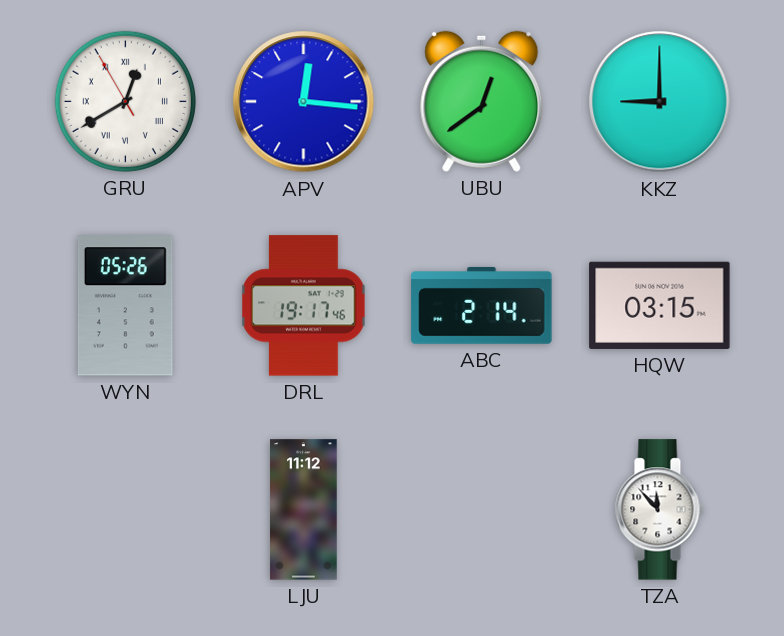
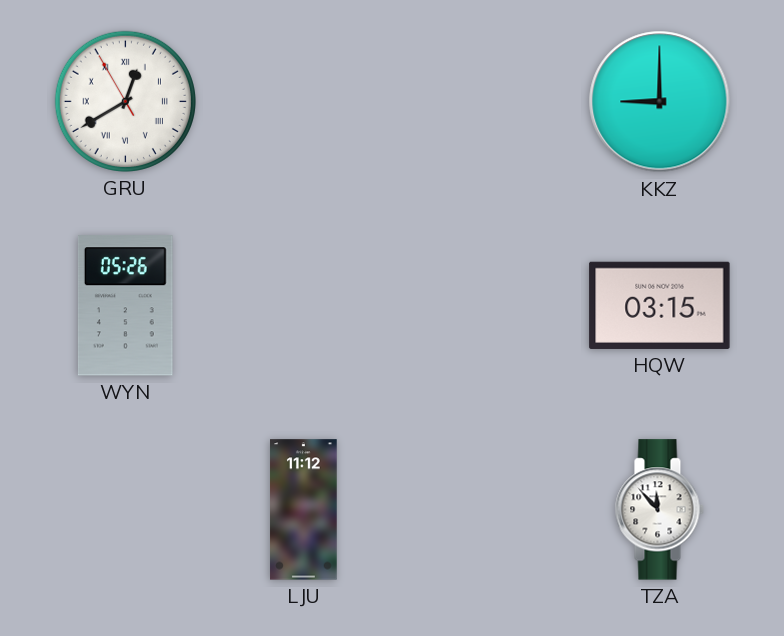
APV: 12:16 -> none
UBU: 12:39 -> none
DRL: 19:17 -> none
ABC: 2:14 -> none
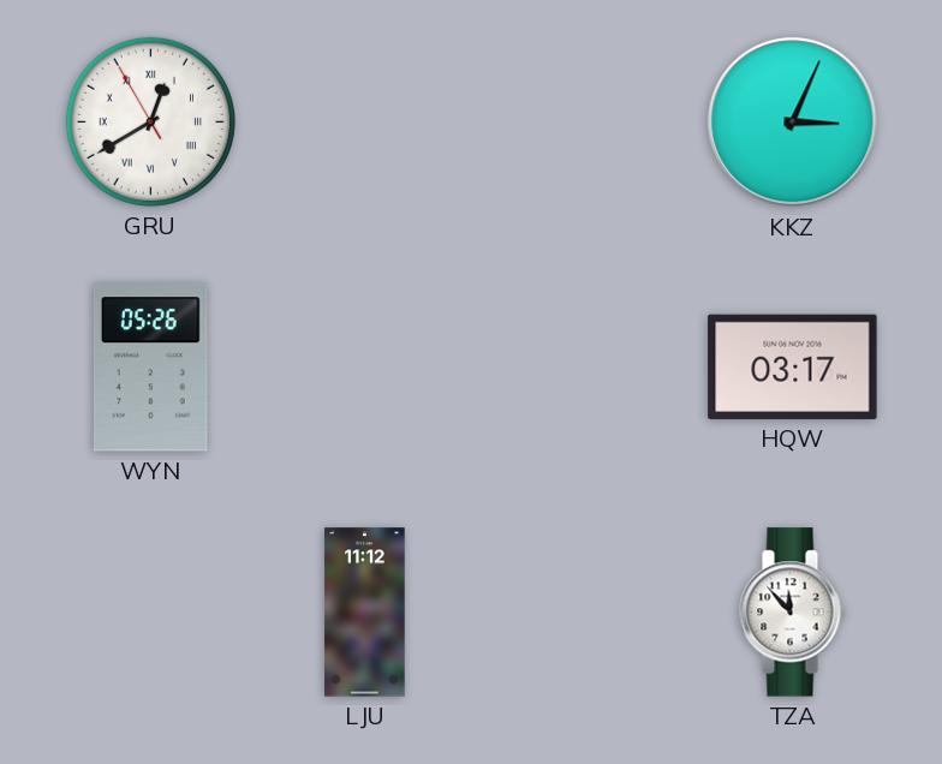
KKZ: 9:00 -> 3:04
HQW: 03:15 -> 03:17
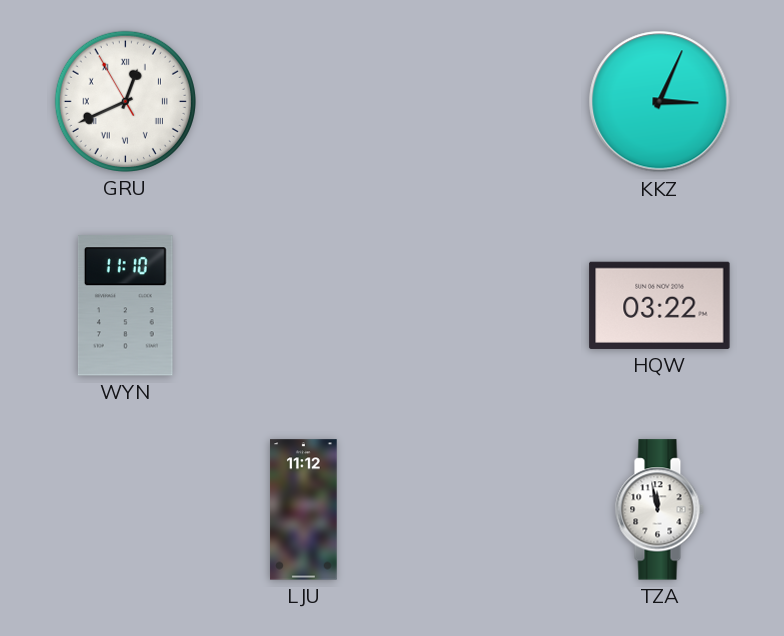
GRU: 12:39 -> 12:40
WYN: 05:26 -> 11:10
HQW: 03:17 -> 03:22
TZA: 11:53 -> 11:58
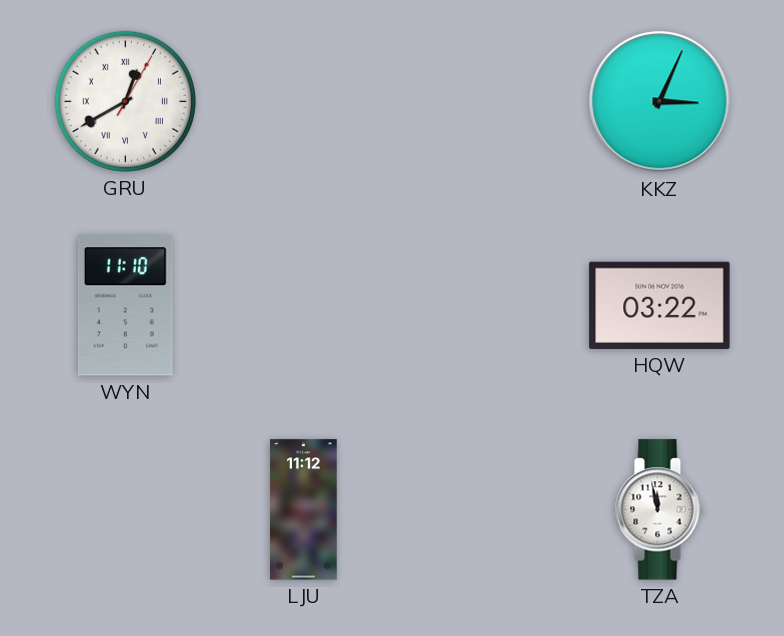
GRU: 12:40:55 -> 12:40:05
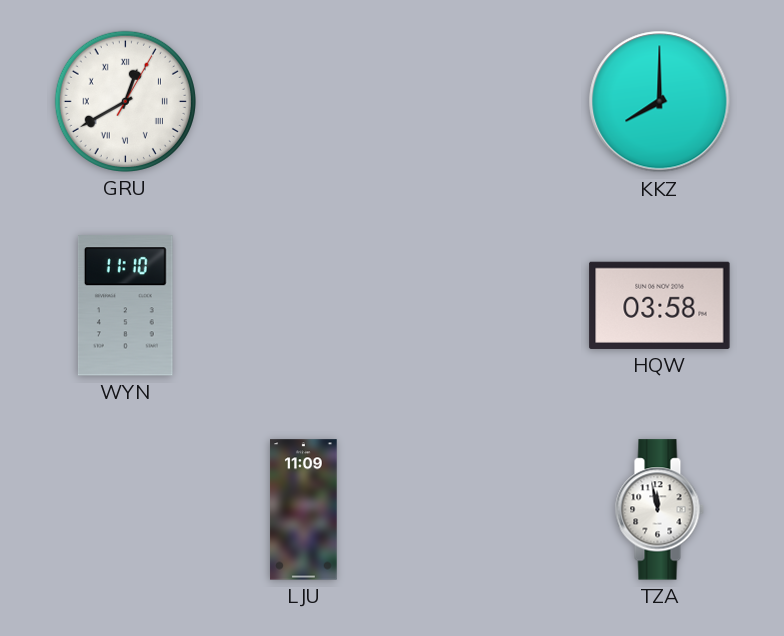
KKZ: 3:04 -> 8:00
HQW: 03:22 -> 03:58
LJU: 11:12 -> 11:09
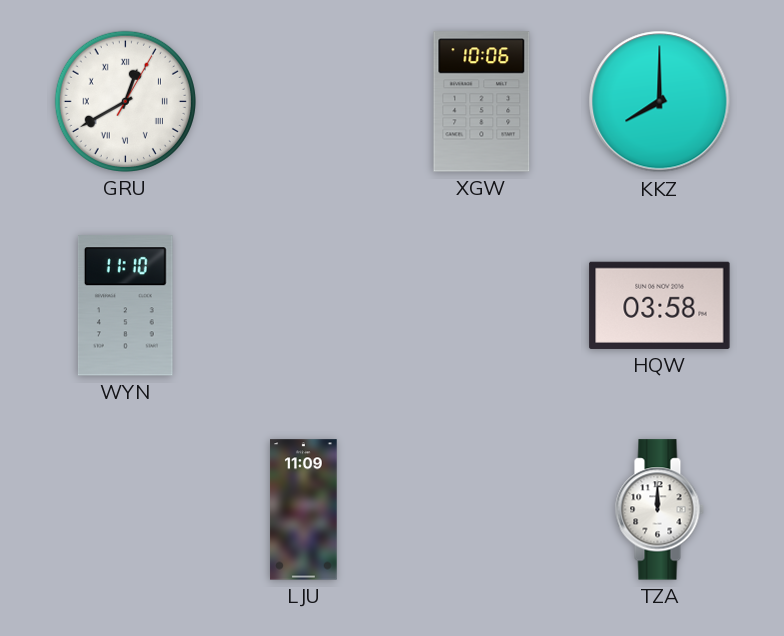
XGW: none -> 10:06
TZA: 11:58 -> 12:00
